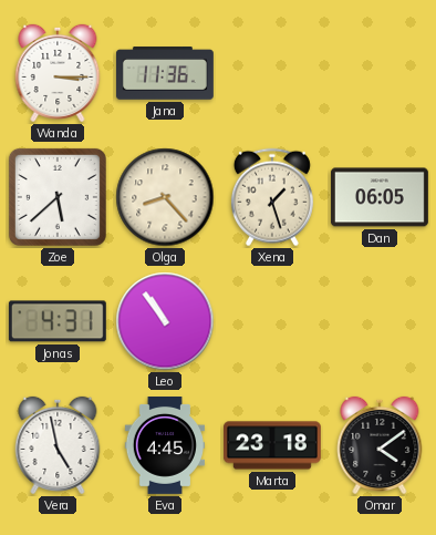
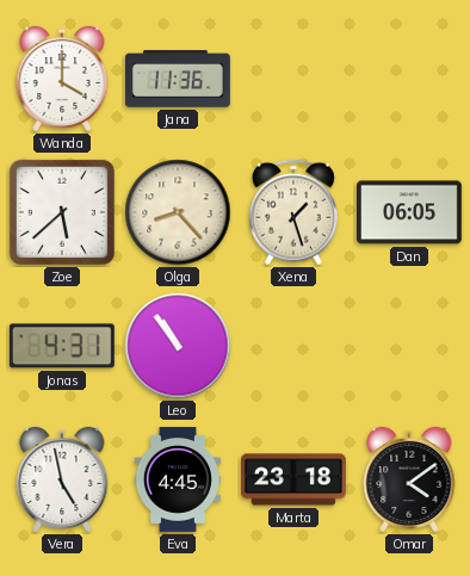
Wanda: 3:15 -> 4:00
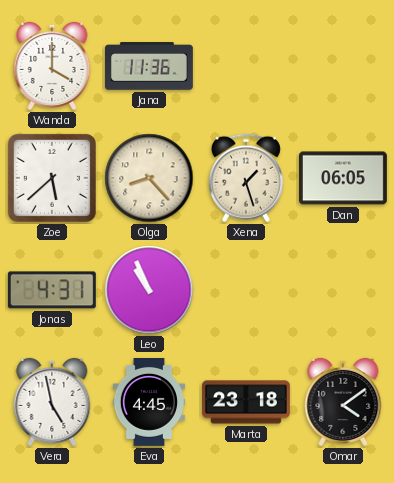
Leo: 10:54 -> 10:56
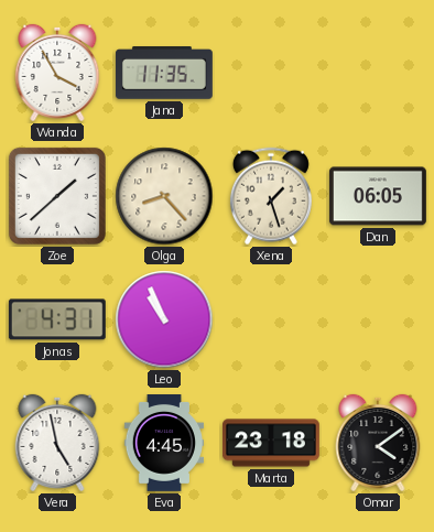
Wanda: 4:00 -> 3:55
Jana: 11:36 -> 11:35
Zoe: 5:38 -> 1:38
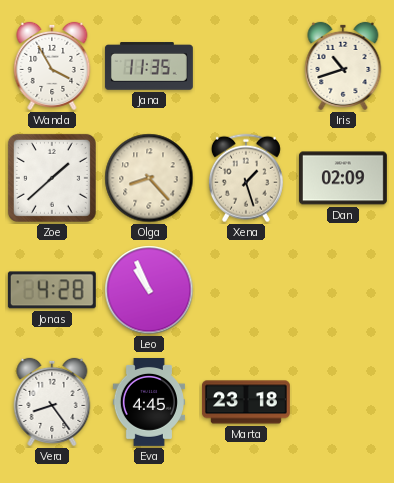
Iris: none -> 10:42
Dan: 06:05 -> 02:09
Jonas: 4:31 -> 4:28
Vera: 4:58 -> 8:24
Omar: 4:09 -> none
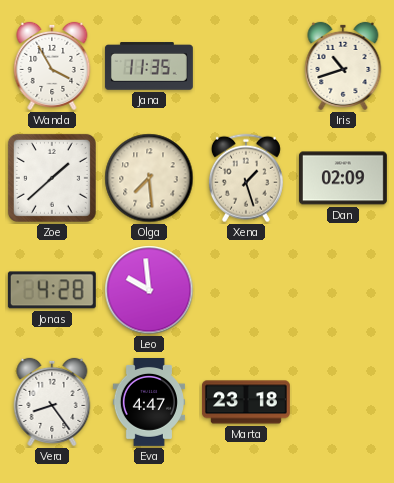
Olga: 8:23 -> 7:29
Leo: 10:56 -> 9:59
Eva: 4:45 -> 4:47
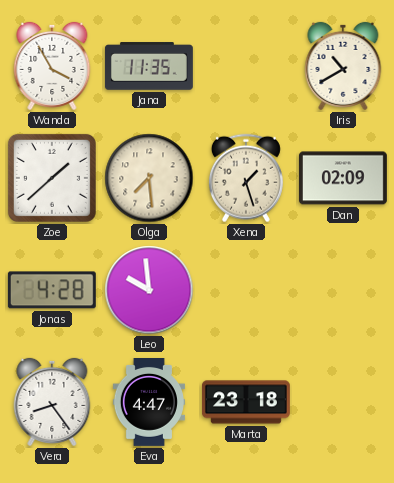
Iris: 10:42 -> 10:40
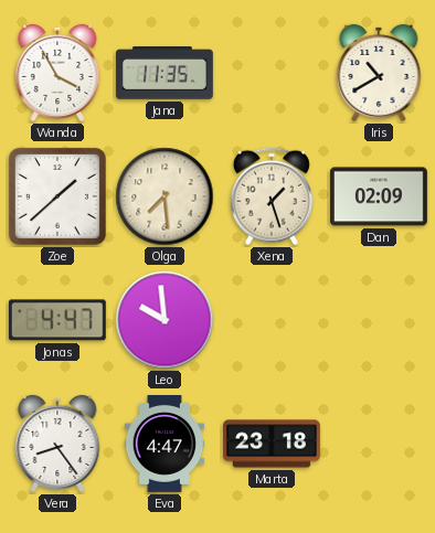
Jonas: 4:28 -> 4:47
